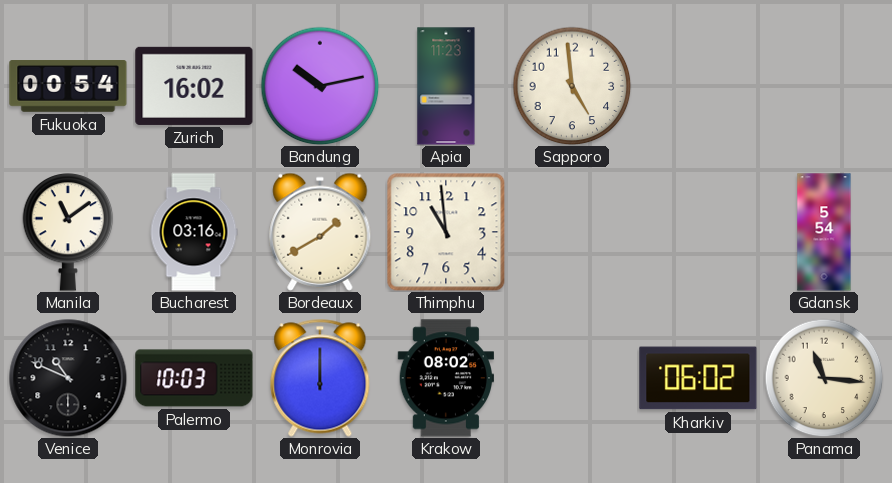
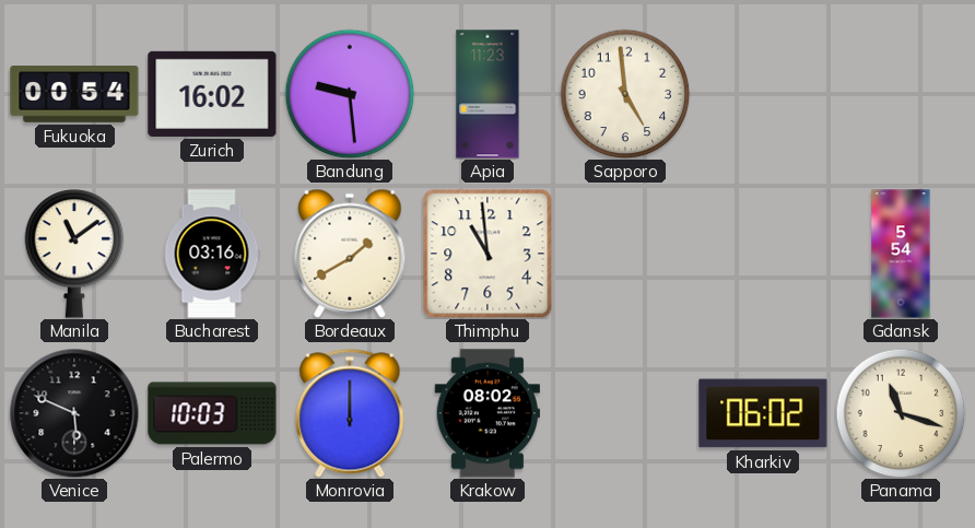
Bandung: 10:13 -> 9:29
Venice: 10:49 -> 5:49
Panama: 11:16 -> 11:18
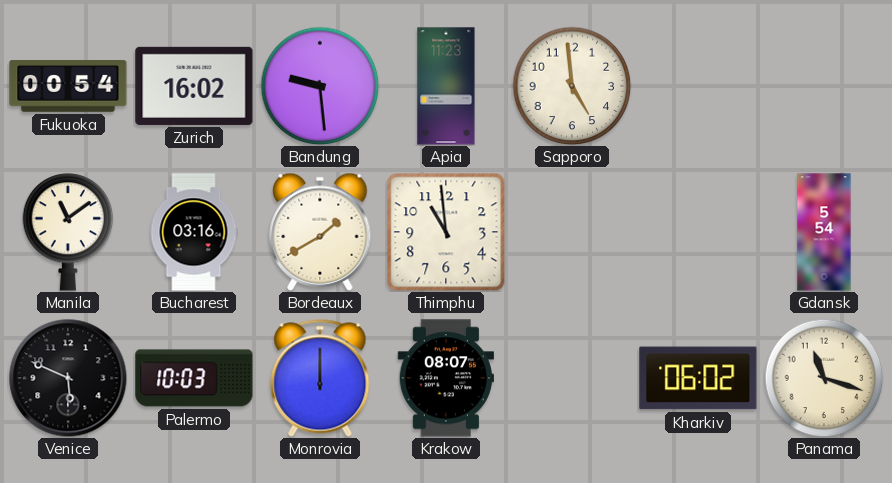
Krakow: 08:02 -> 08:07
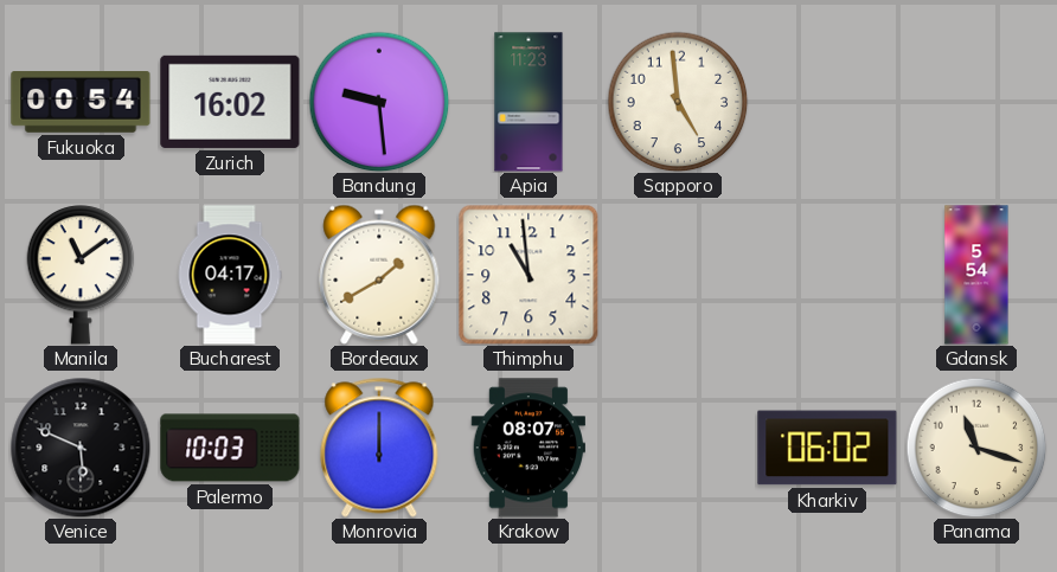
Bucharest: 03:16 -> 04:17
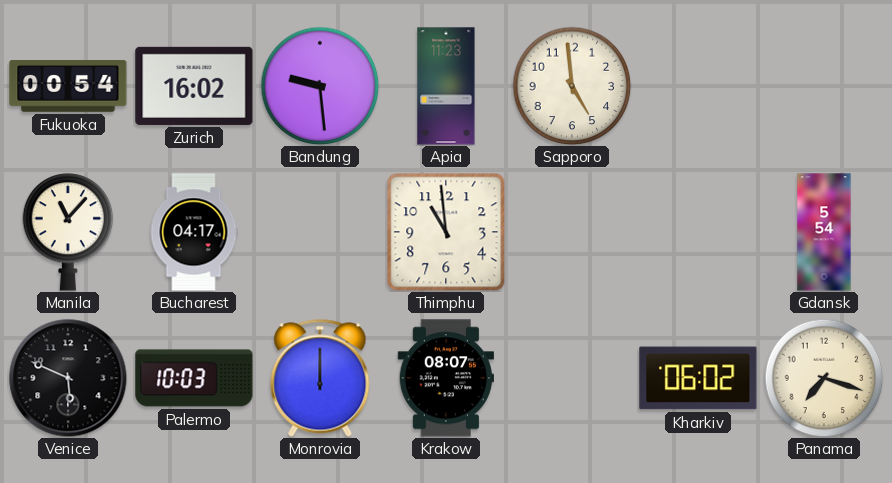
Manila: 11:09 -> 11:07
Bordeaux: 1:40 -> none
Panama: 11:18 -> 7:18
